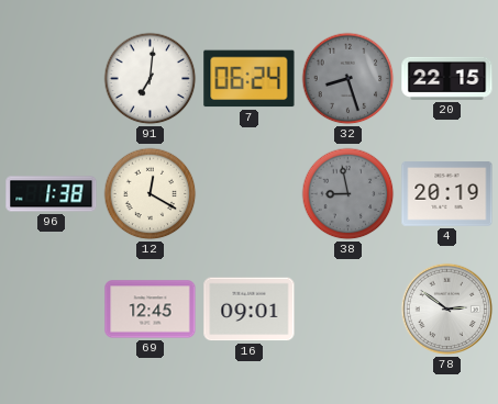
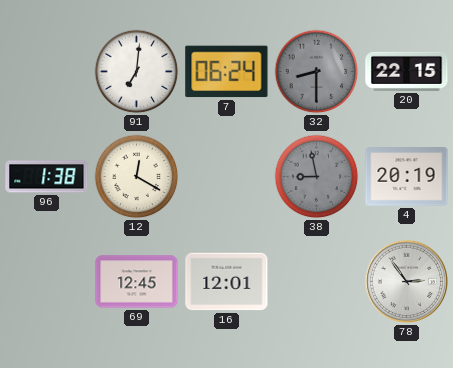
32: 8:27 -> 8:30
16: 09:01 -> 12:01
78: 2:51 -> 2:54
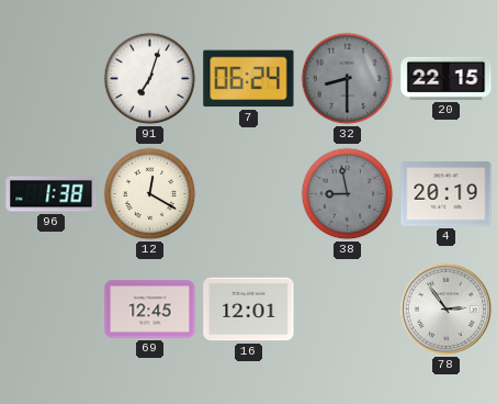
91: 7:01 -> 7:03
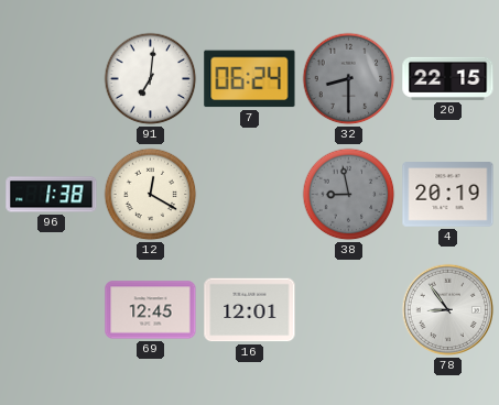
91: 7:03 -> 7:01
78: 2:54 -> 8:54
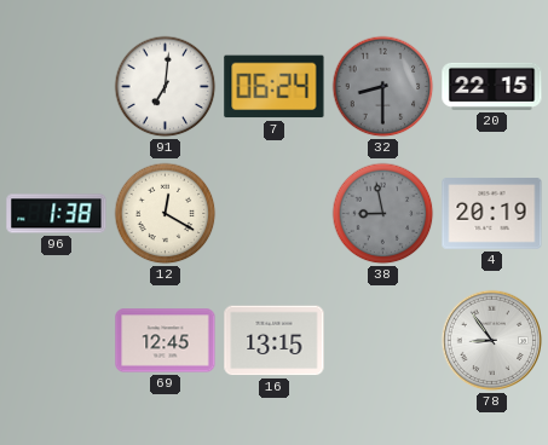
16: 12:01 -> 13:15
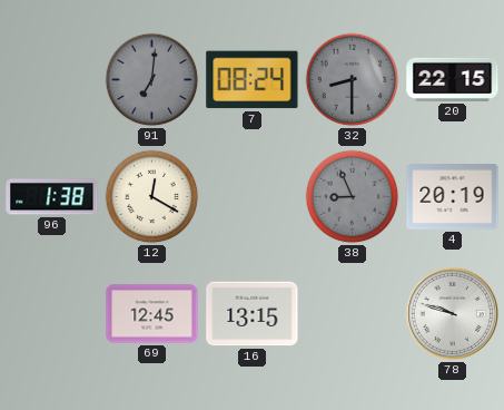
91 dial: white -> grey
7: 06:24 -> 08:24
38: 8:58 -> 8:56
78: 8:54 -> 9:48
